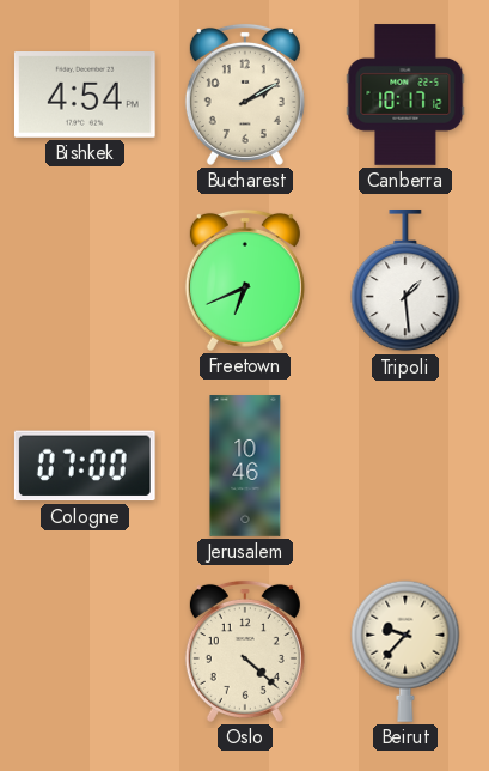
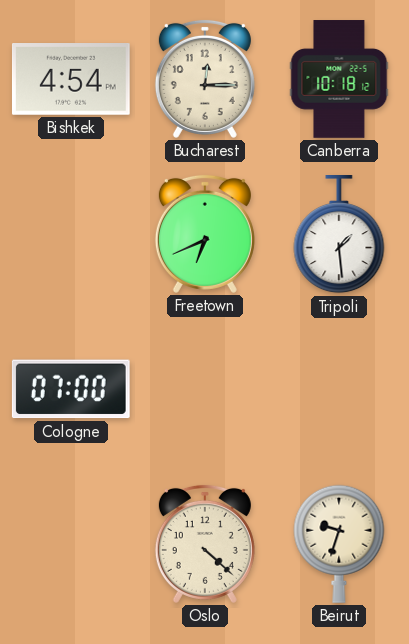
Bucharest: 2:10 -> 12:15
Canberra: 10:17 -> 10:18
Jerusalem: 10:46 -> none
Beirut: 9:37 -> 9:33
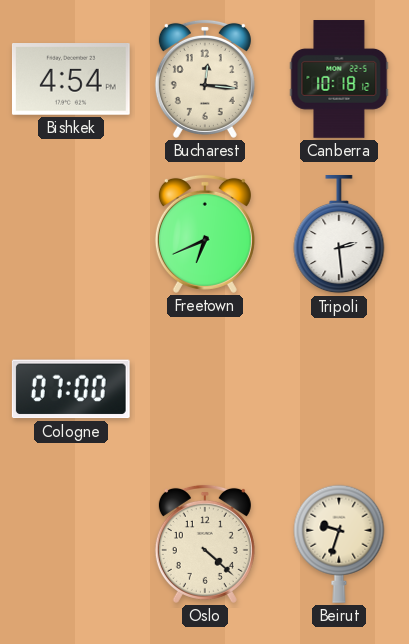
Bucharest: 12:15 -> 12:16
Tripoli: 1:29 -> 2:29
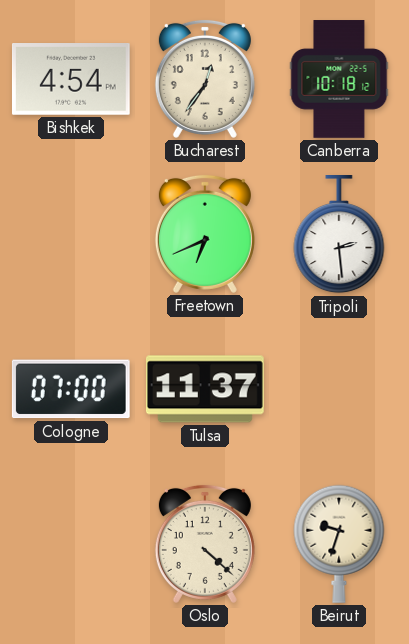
Bucharest: 12:16 -> 12:36
Tulsa: none -> 11:37
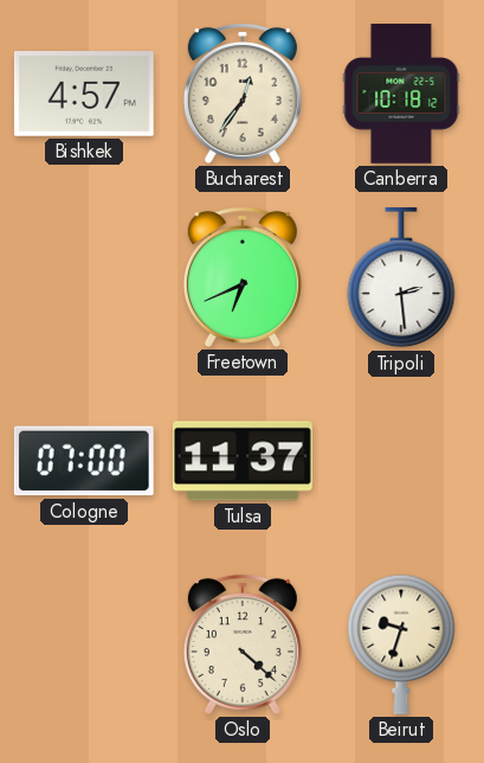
Bishkek: 4:54 -> 4:57
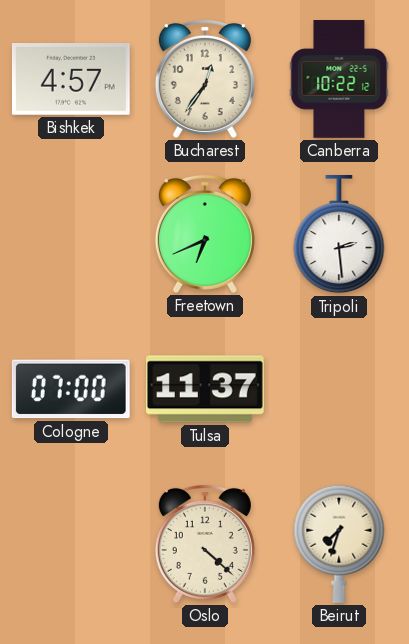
Canberra: 10:18 -> 10:22
Beirut: 9:33 -> 7:33
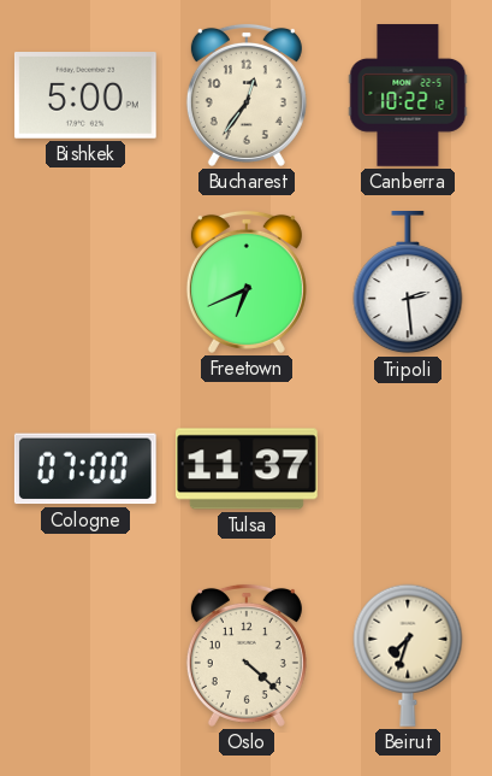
Bishkek: 4:57 -> 5:00
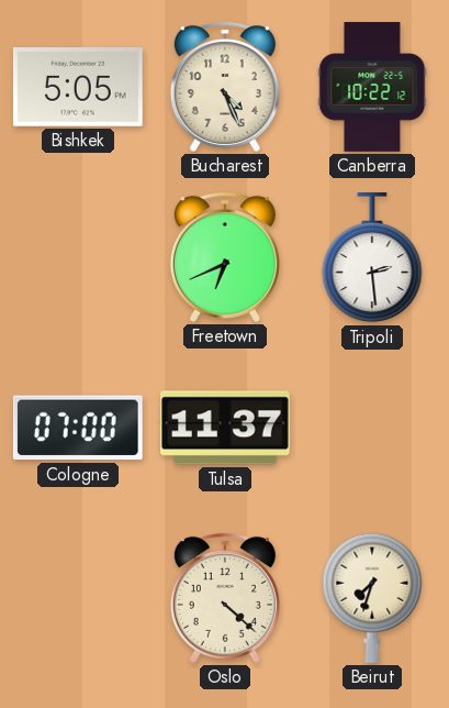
Bishkek: 5:00 -> 5:05
Bucharest: 12:36 -> 4:26
